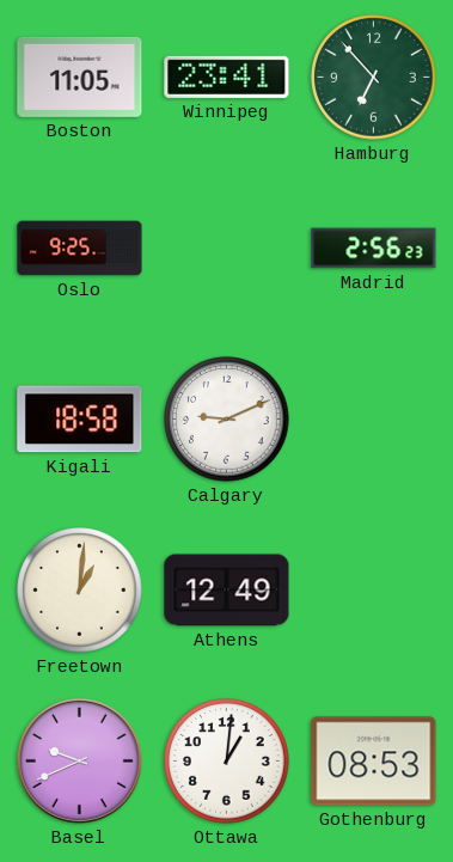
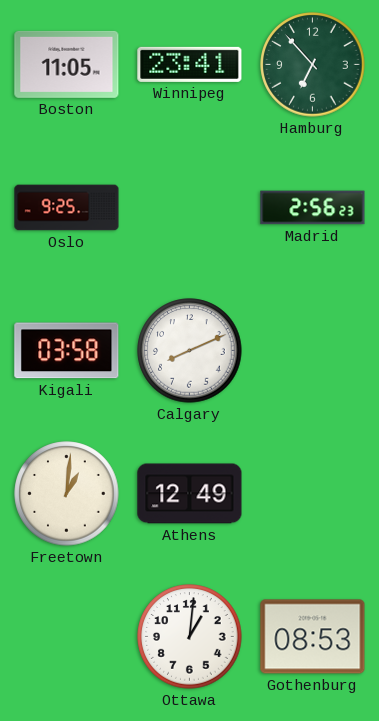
Kigali: 18:58 -> 03:58
Calgary: 9:11 -> 8:11
Basel: 9:41 -> none
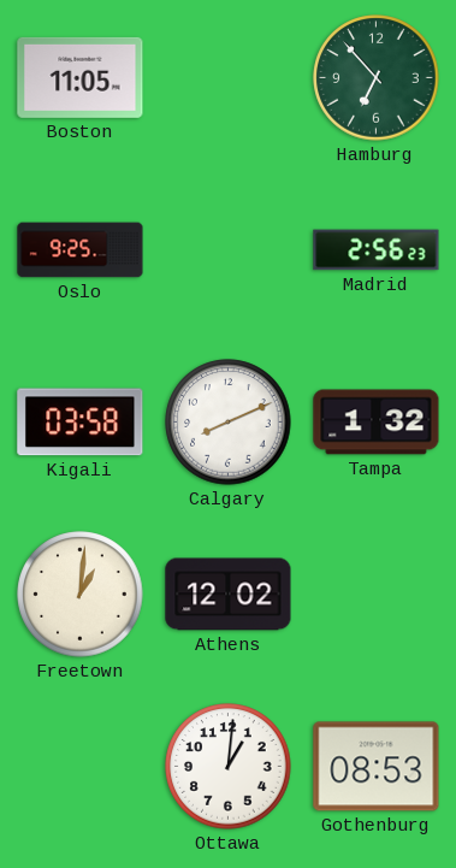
Winnipeg: 23:41 -> none
Tampa: none -> 1:32
Athens: 12:49 -> 12:02
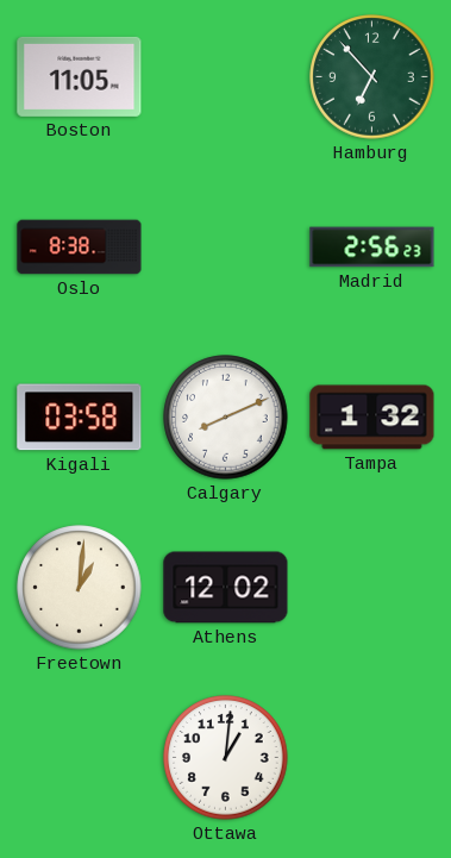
Oslo: 9:25 -> 8:38
Gothenburg: 08:53 -> none
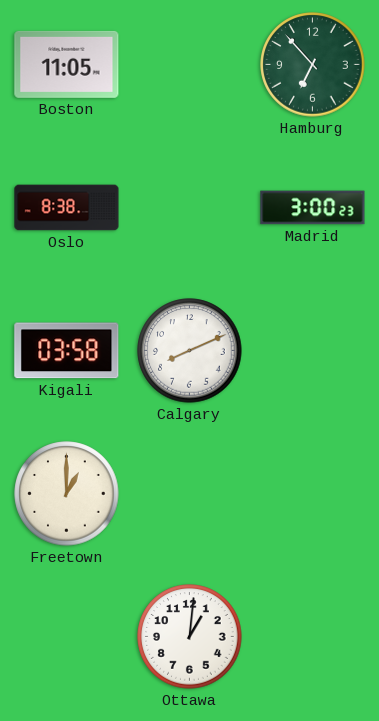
Madrid: 2:56 -> 3:00
Tampa: 1:32 -> none
Freetown: 1:01 -> 1:00
Athens: 12:02 -> none
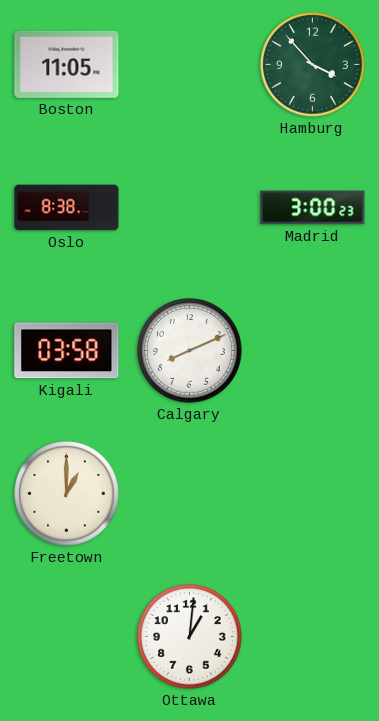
Hamburg: 6:53 -> 3:53
